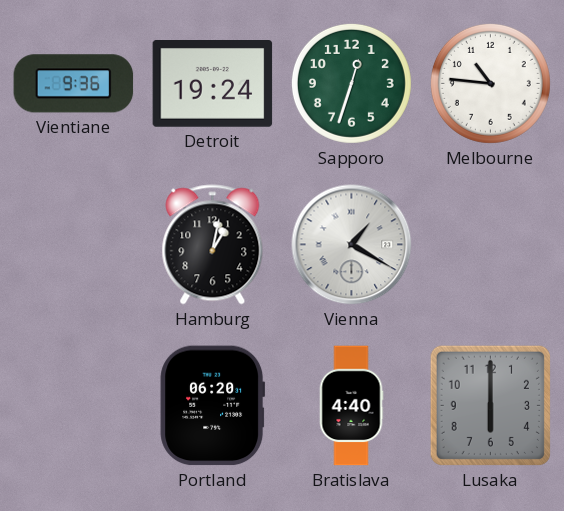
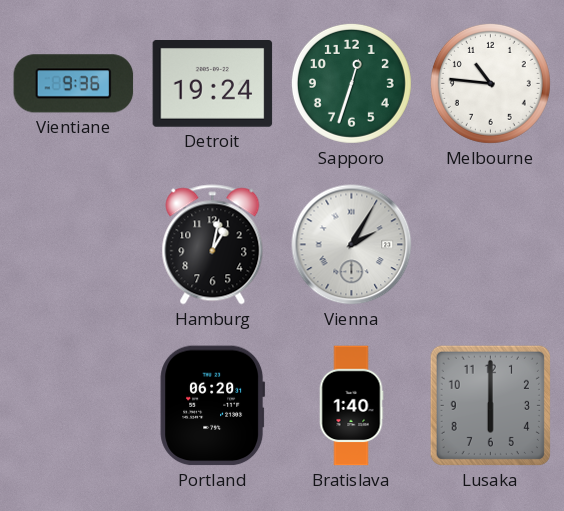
Vienna: 1:20 -> 2:05
Bratislava: 4:40 -> 1:40
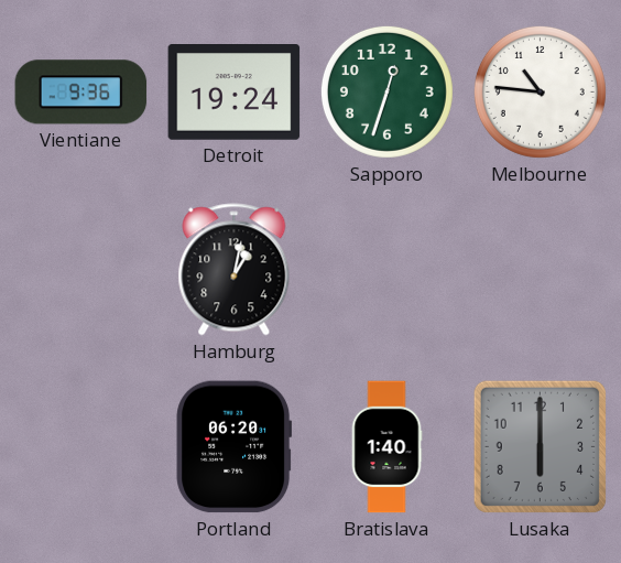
Vienna: 2:05 -> none
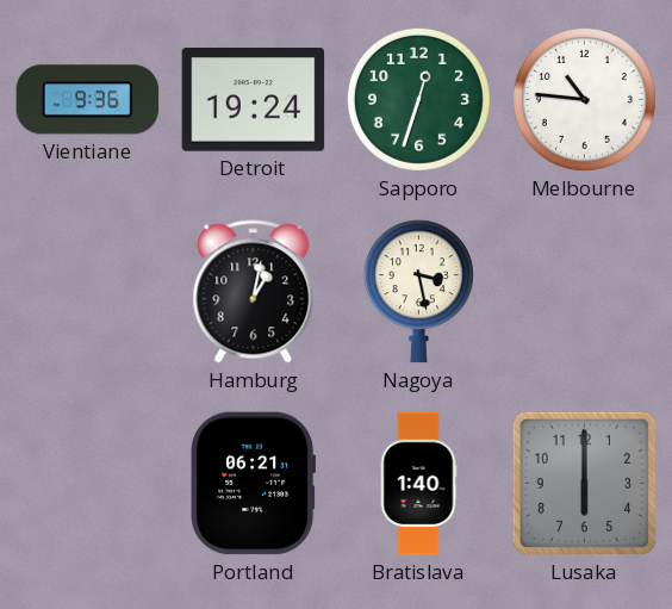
Nagoya: none -> 3:28
Portland: 06:20 -> 06:21
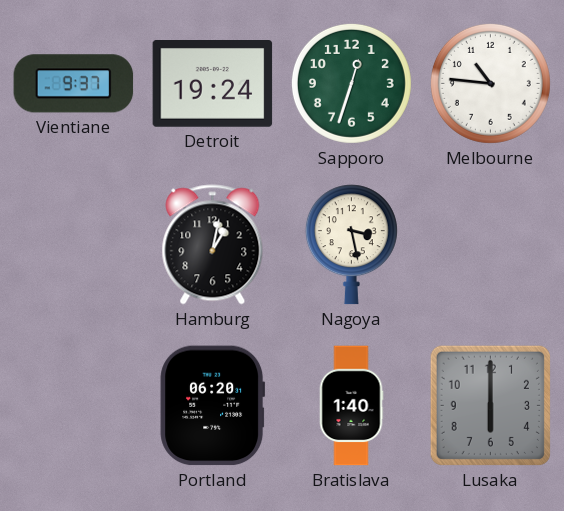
Vientiane: 9:36 -> 9:37
Portland: 06:21 -> 06:20
